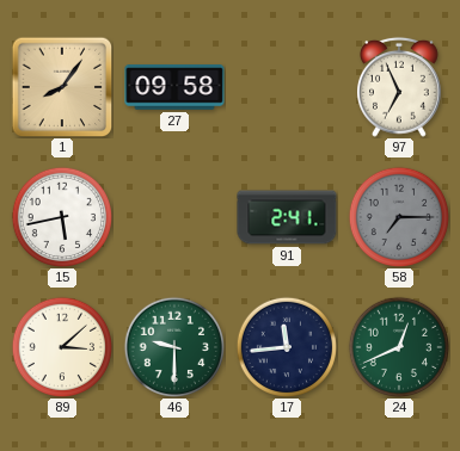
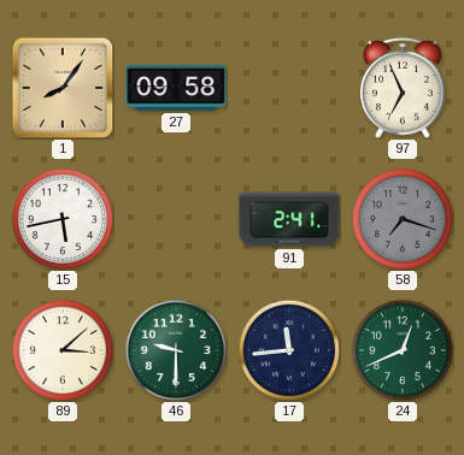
58: 7:15 -> 7:18
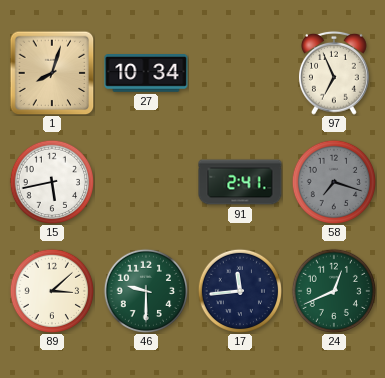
1: 8:06 -> 8:03
27: 09:58 -> 10:34
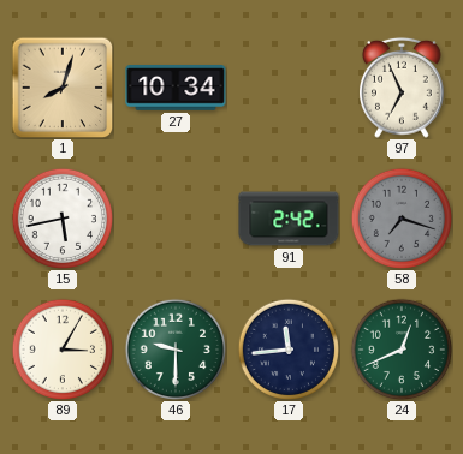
91: 2:41 -> 2:42
89: 3:08 -> 3:05
